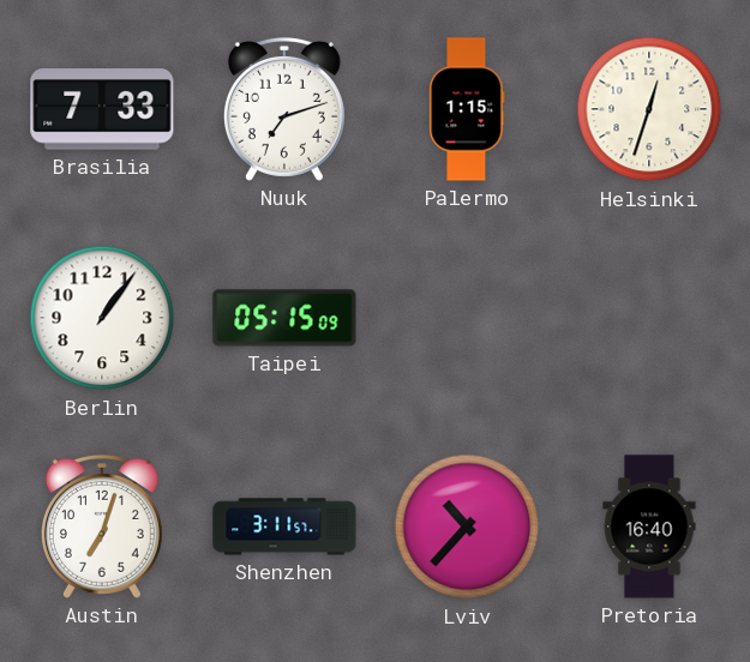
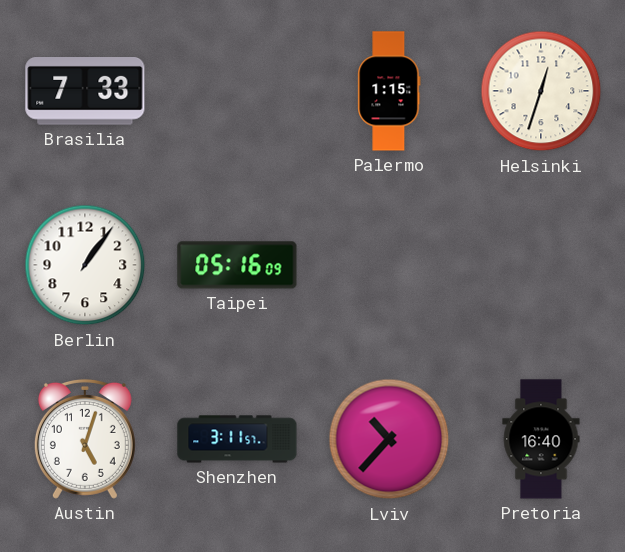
Nuuk: 7:12 -> none
Taipei: 05:15 -> 05:16
Austin: 7:03 -> 5:03
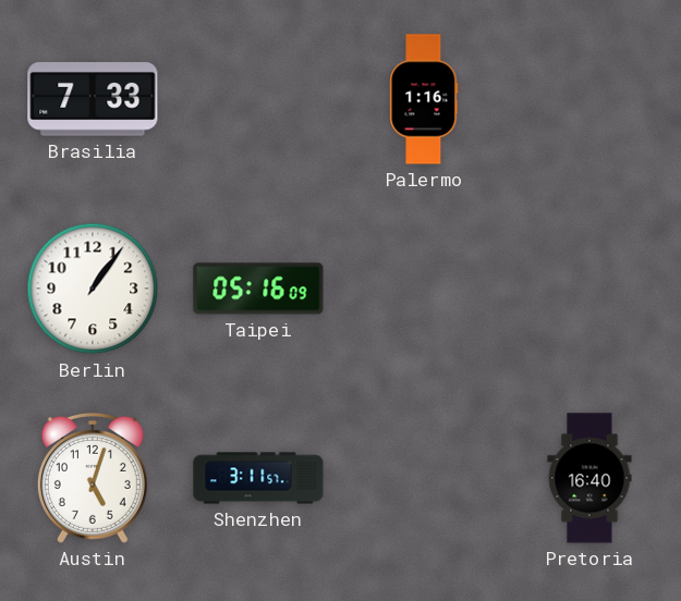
Palermo: 1:15 -> 1:16
Helsinki: 12:33 -> none
Lviv: 10:37 -> none
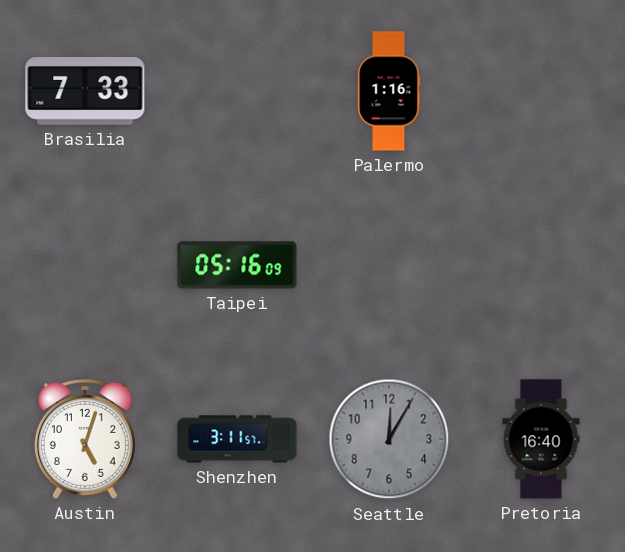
Berlin: 1:06 -> none
Seattle: none -> 12:05
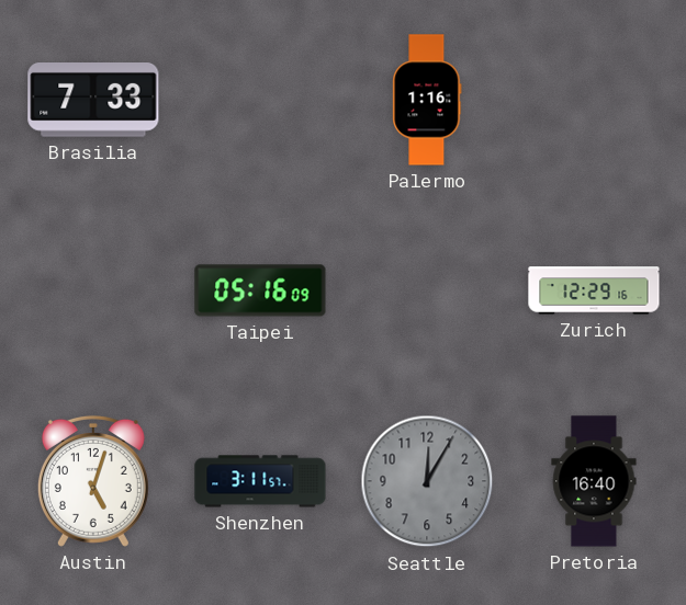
Zurich: none -> 12:29
